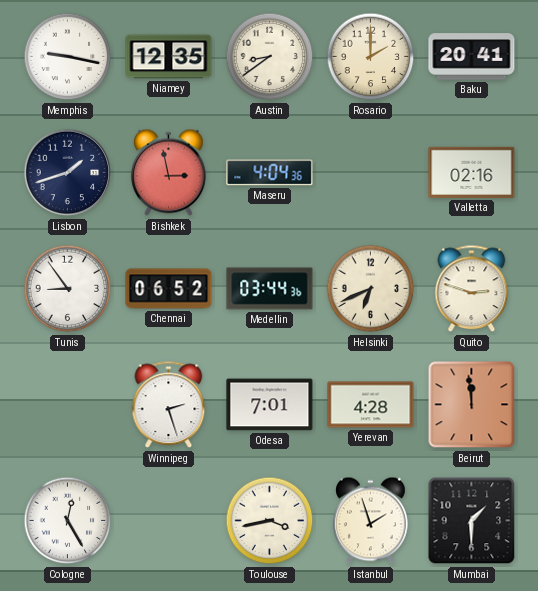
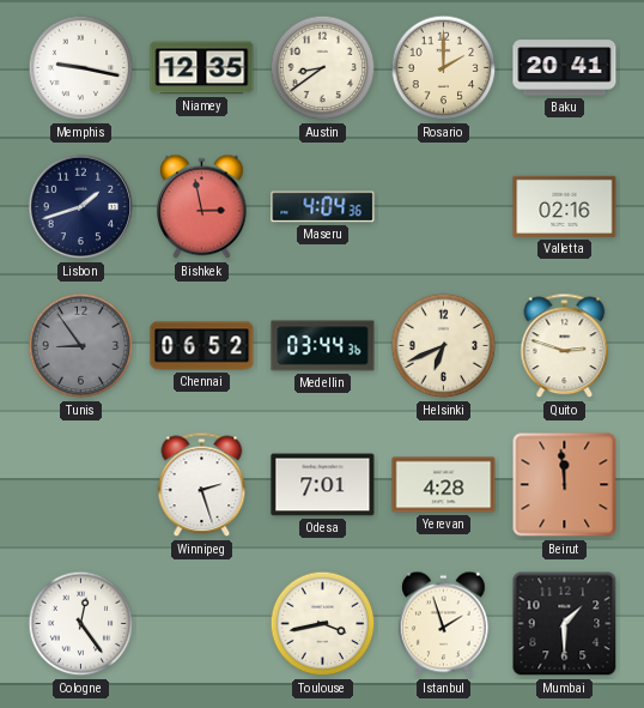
Tunis dial: white -> grey
Cologne: 12:25 -> 12:24
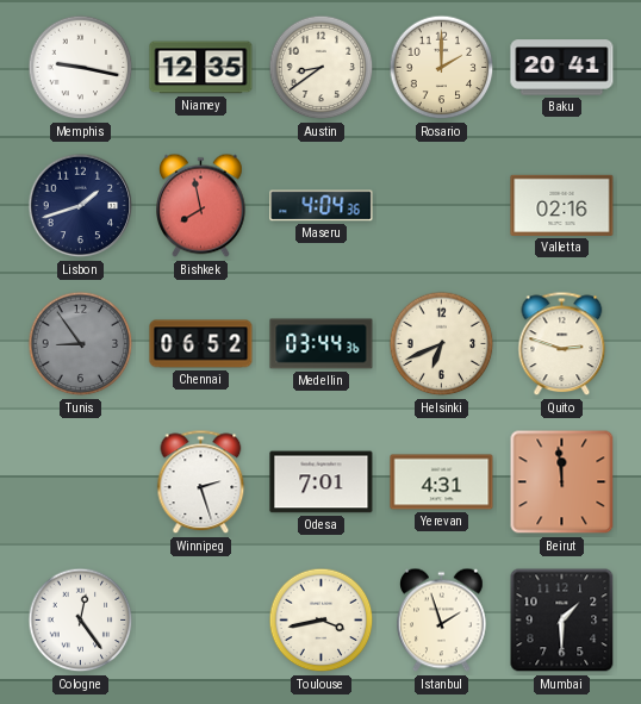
Bishkek: 2:58 -> 7:58
Yerevan: 4:28 -> 4:31
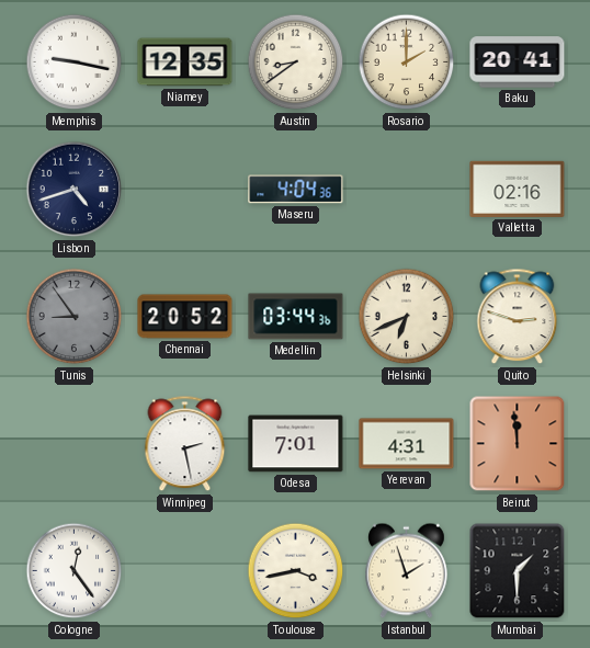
Lisbon: 1:42 -> 4:42
Bishkek: 7:58 -> none
Chennai: 06:52 -> 20:52
Winnipeg: 2:27 -> 2:28
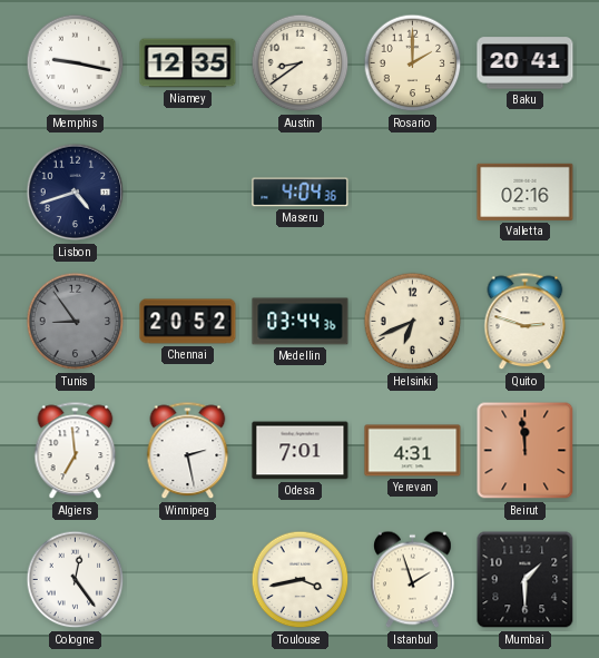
Algiers: none -> 6:59
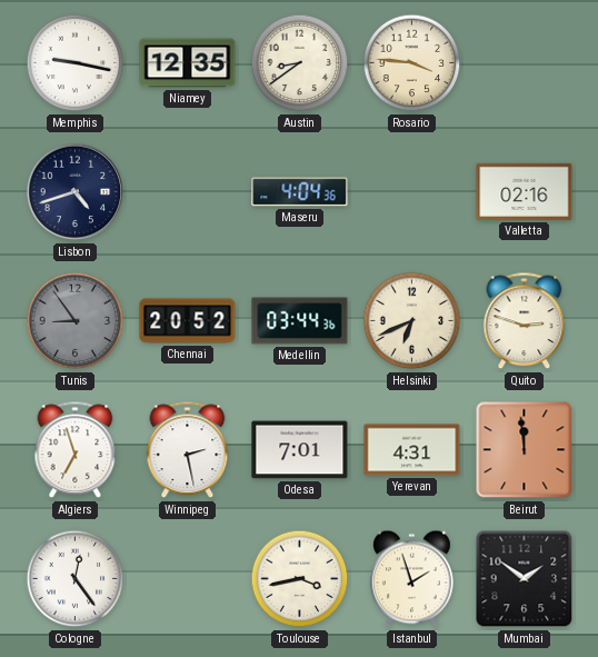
Rosario: 2:00 -> 3:46
Baku: 20:41 -> none
Algiers: 6:59 -> 6:57
Mumbai: 1:30 -> 1:51
